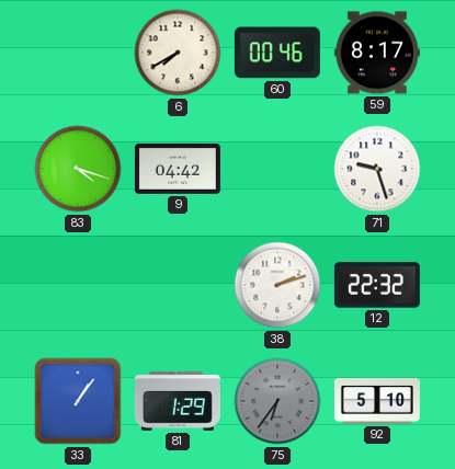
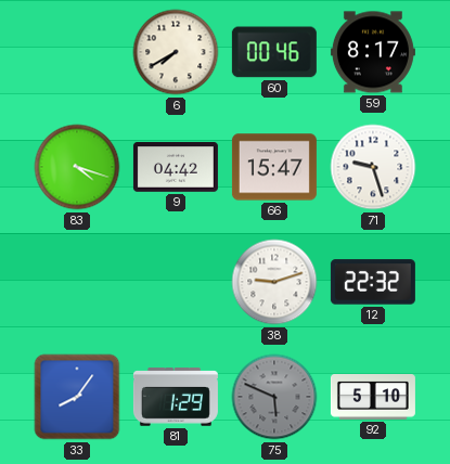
66: none -> 15:47
38: 2:12 -> 9:12
33: 1:06 -> 8:06
75: 6:36 -> 5:49
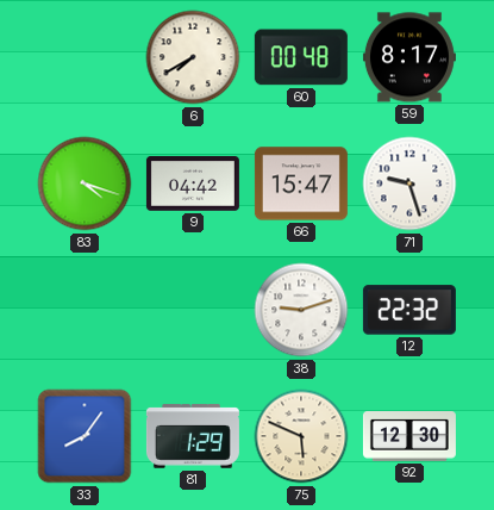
60: 00:46 -> 00:48
75 dial: grey -> cream
92: 5:10 -> 12:30
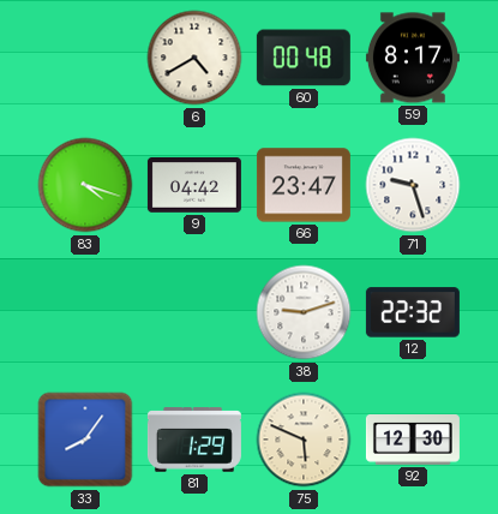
6: 7:40 -> 4:40
66: 15:47 -> 23:47
